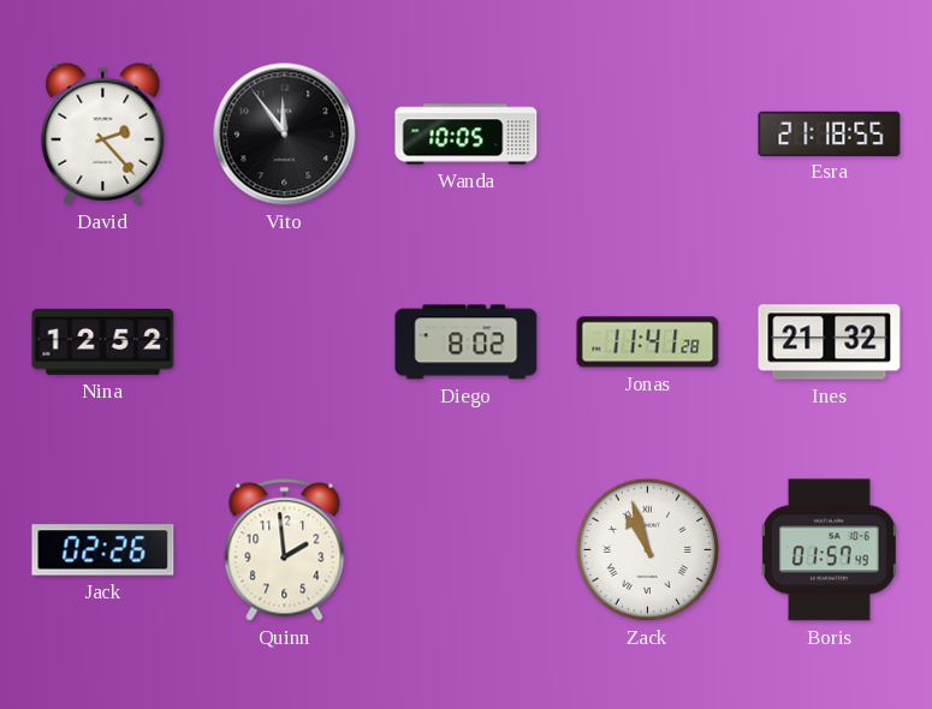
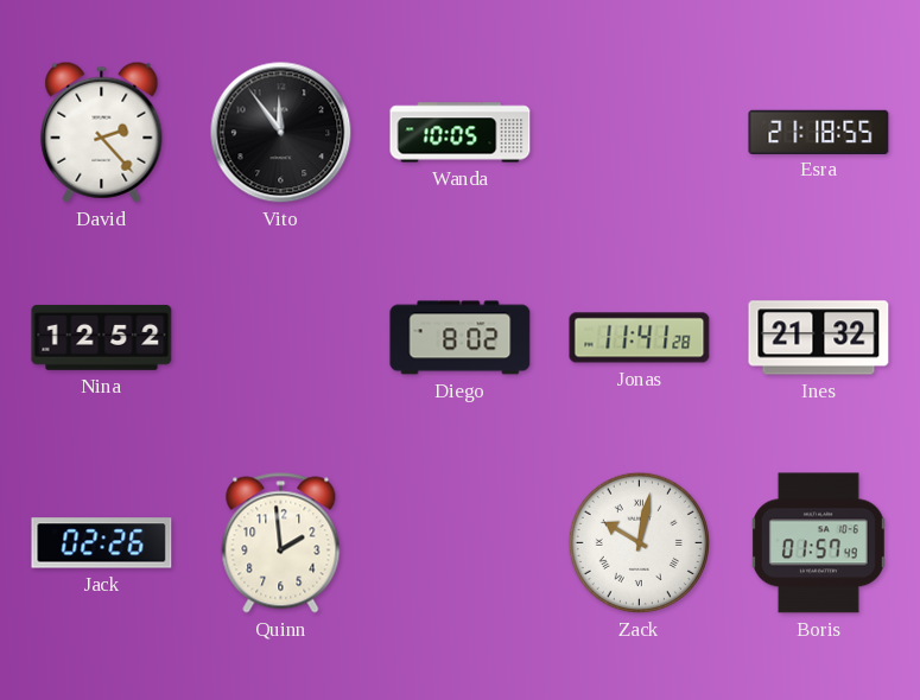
Zack: 10:57 -> 10:02
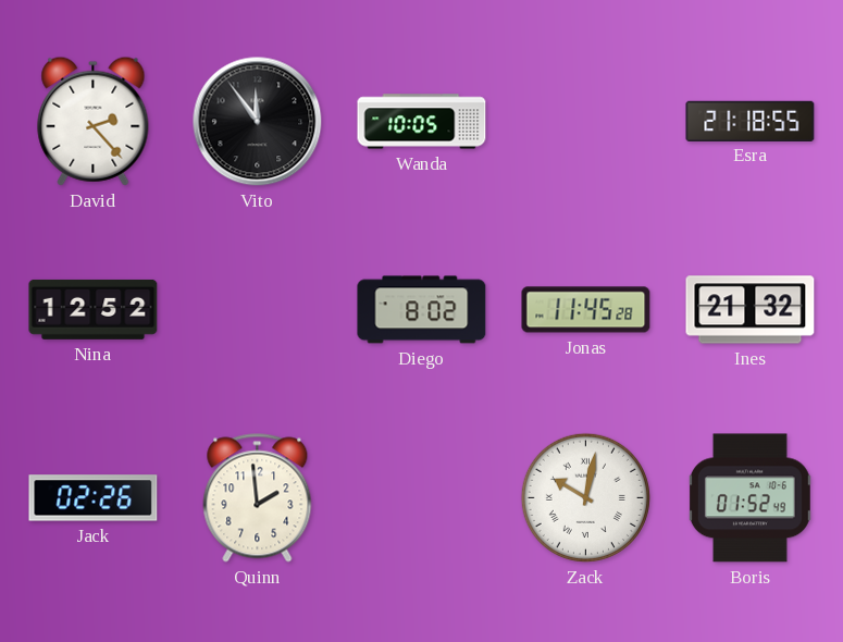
Jonas: 11:41 -> 11:45
Boris: 01:57 -> 01:52
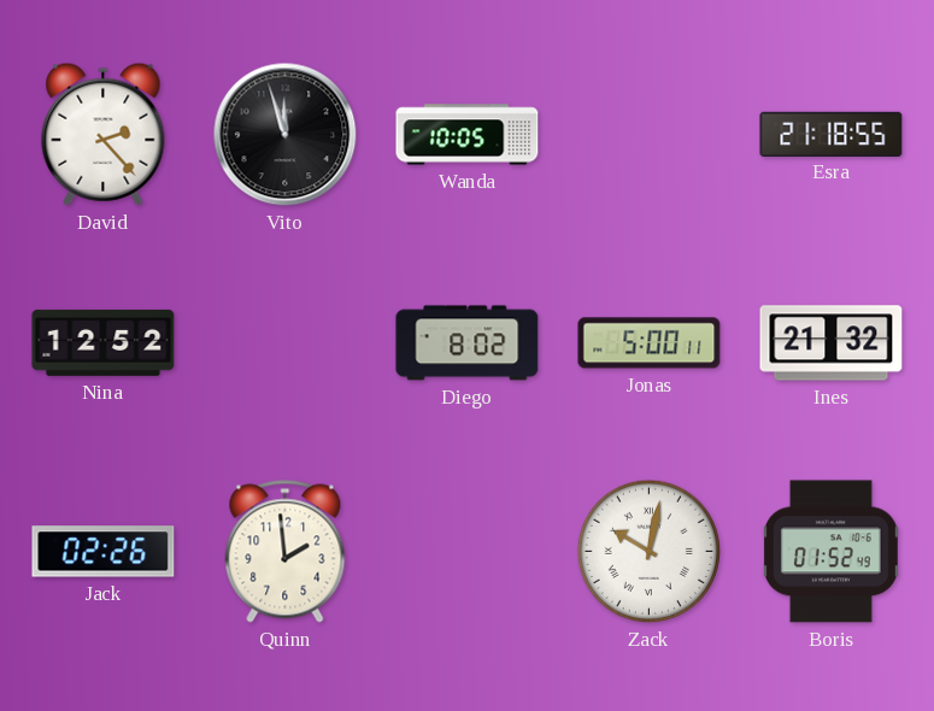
Vito: 11:54 -> 11:57
Jonas: 11:45 -> 5:00
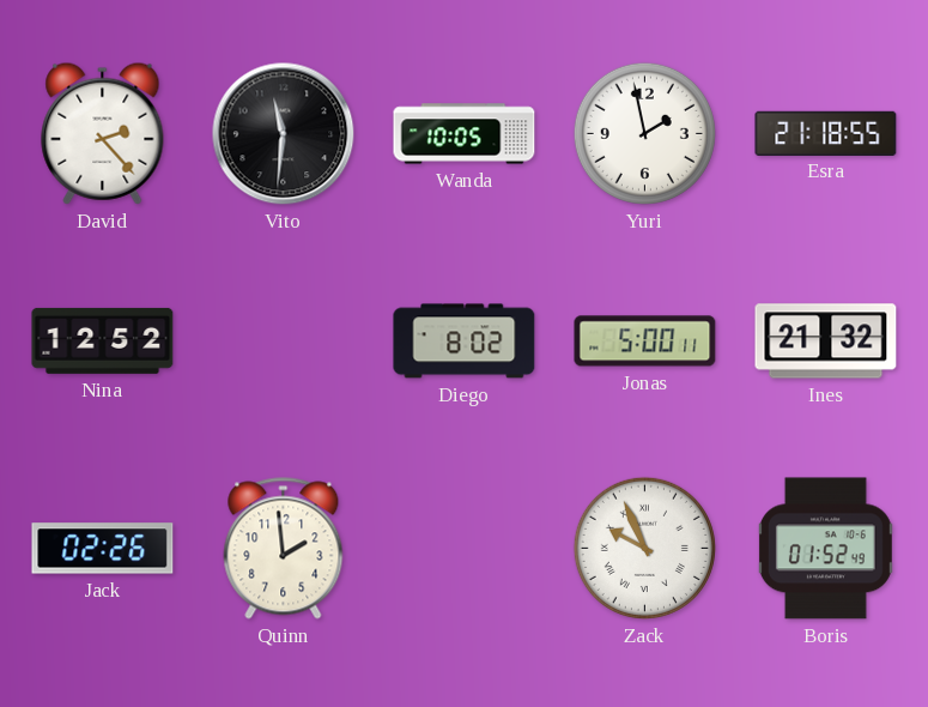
Vito: 11:57 -> 11:31
Yuri: none -> 1:58
Zack: 10:02 -> 9:56
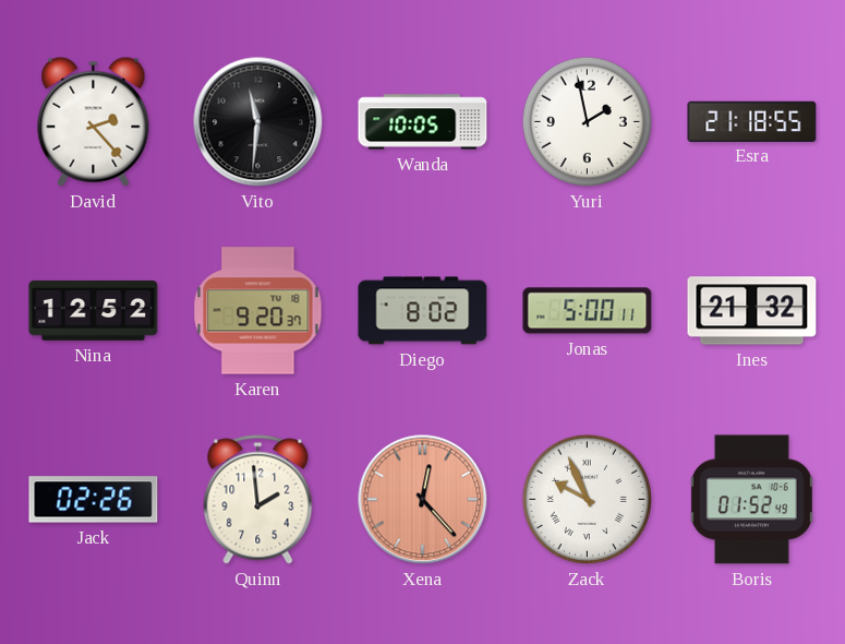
Karen: none -> 9:20
Xena: none -> 12:23
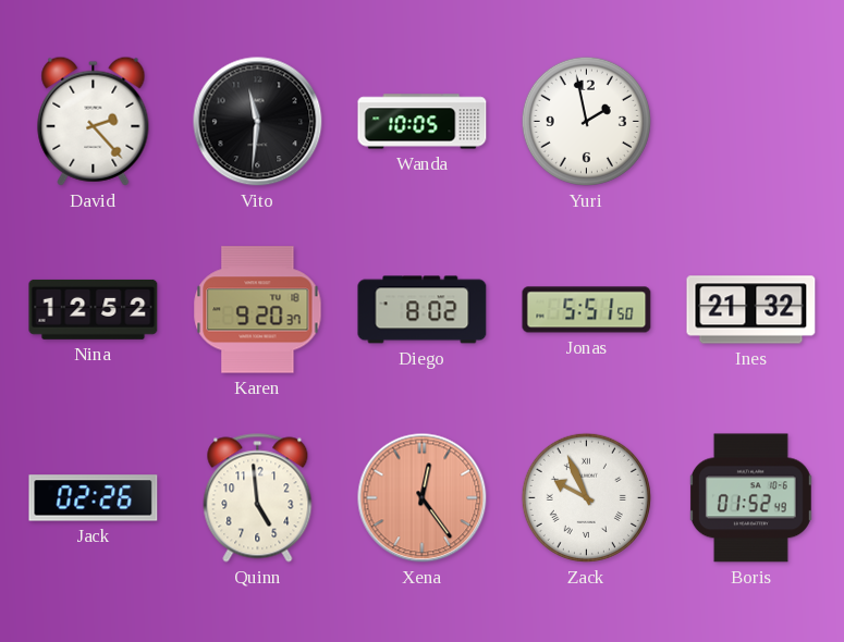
Esra: 21:18 -> none
Jonas: 5:00 -> 5:51
Quinn: 1:59 -> 4:59
Xena: 12:23 -> 12:24
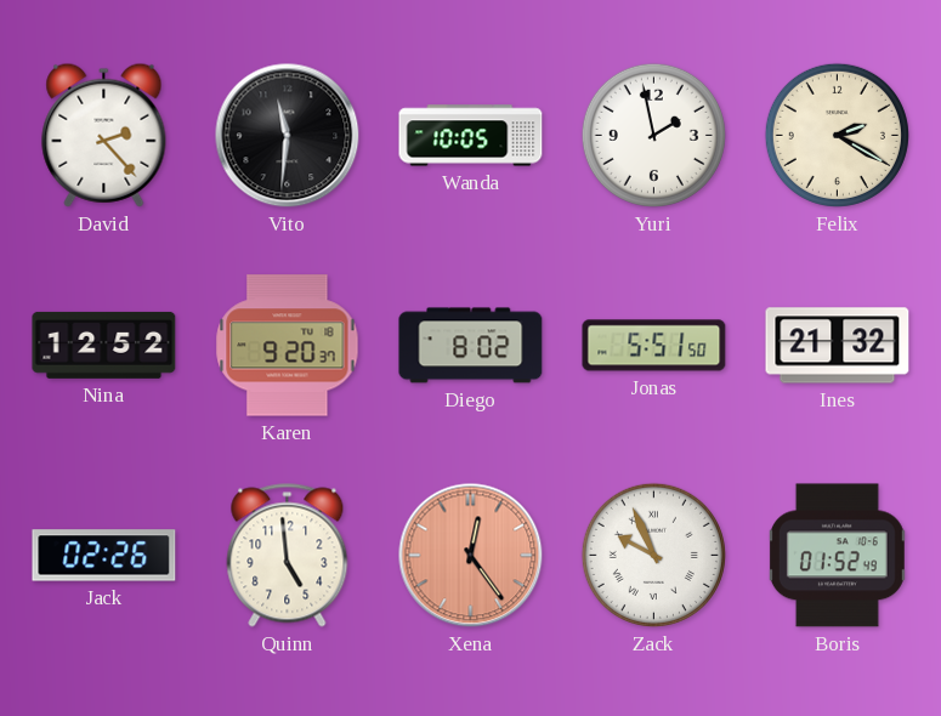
Felix: none -> 2:20
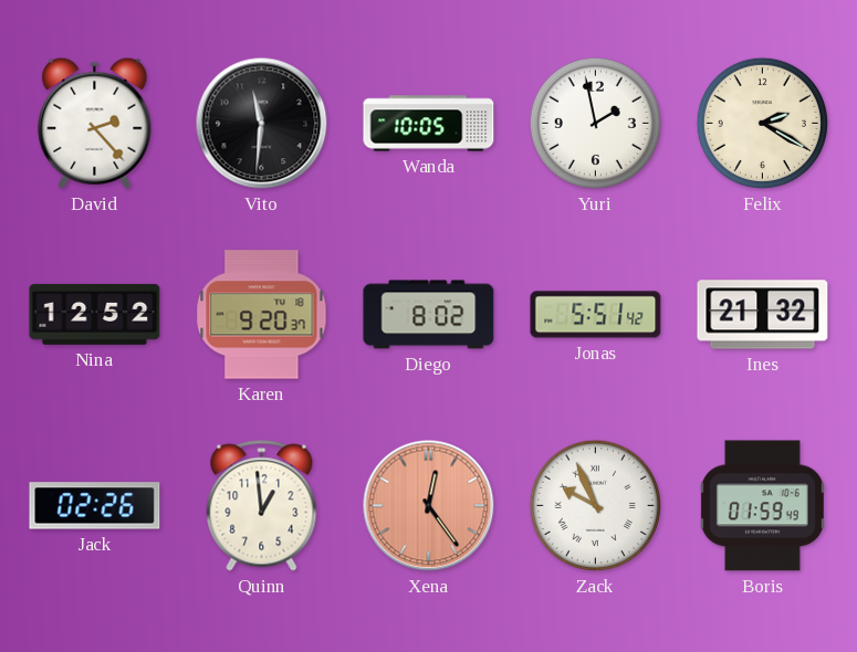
Jonas: 5:51:50 -> 5:51:42
Quinn: 4:59 -> 12:59
Boris: 01:52 -> 01:59
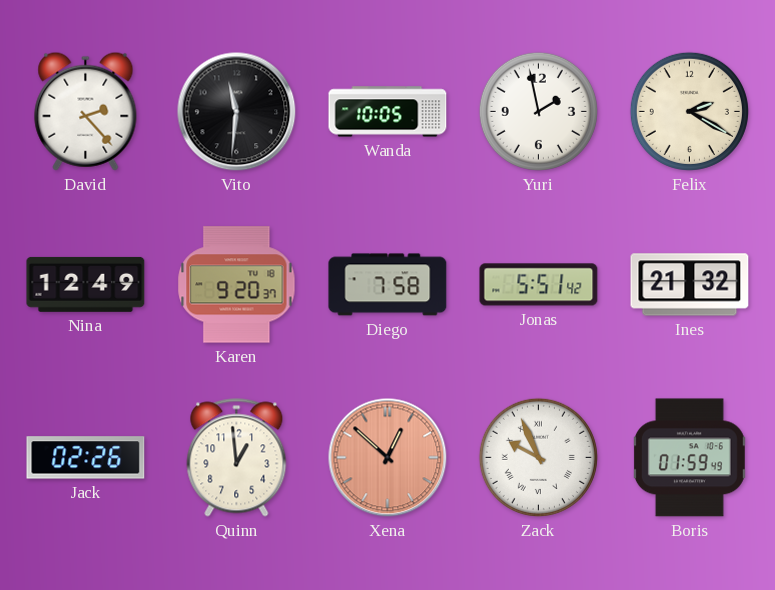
Nina: 12:52 -> 12:49
Diego: 8:02 -> 7:58
Xena: 12:24 -> 12:52
